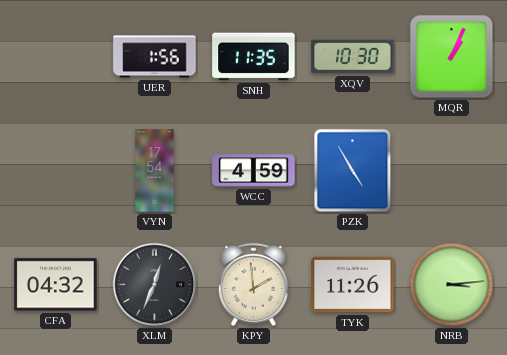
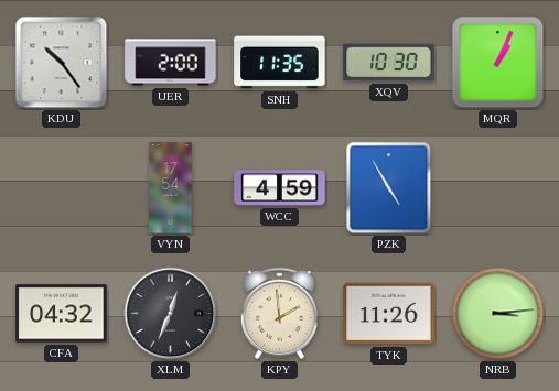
KDU: none -> 10:24
UER: 1:56 -> 2:00
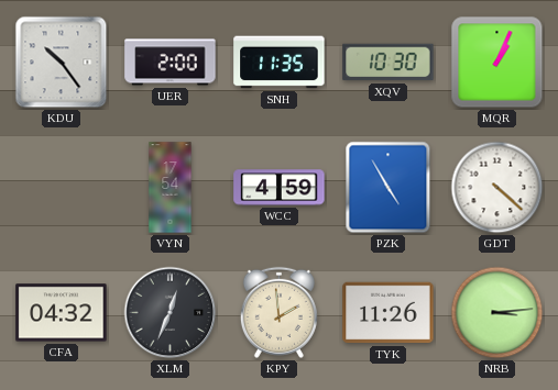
GDT: none -> 4:22
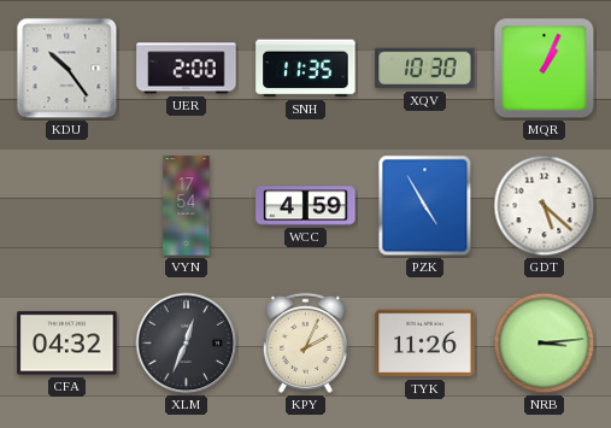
GDT: 4:22 -> 5:22
KPY: 1:59 -> 2:04
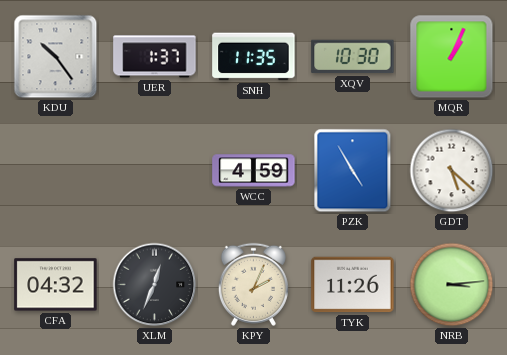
UER: 2:00 -> 1:37
VYN: 17:54 -> none
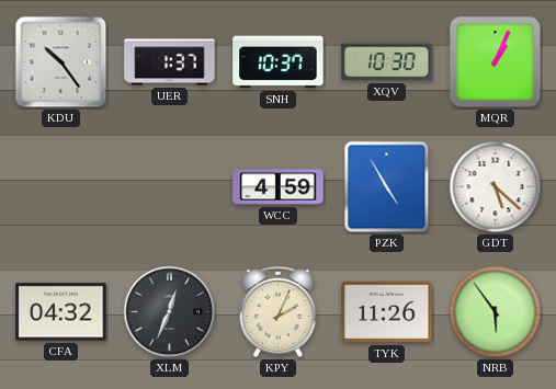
SNH: 11:35 -> 10:37
NRB: 3:14 -> 5:54
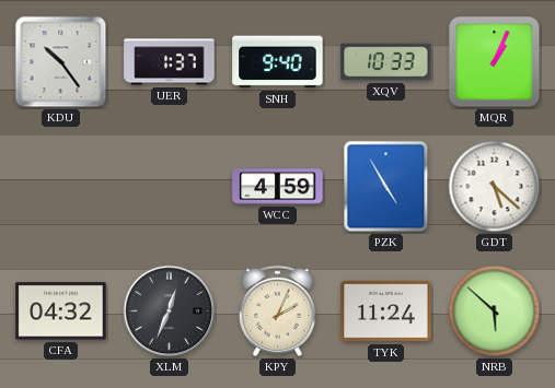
SNH: 10:37 -> 9:40
XQV: 10:30 -> 10:33
TYK: 11:26 -> 11:24
NRB: 5:54 -> 5:52
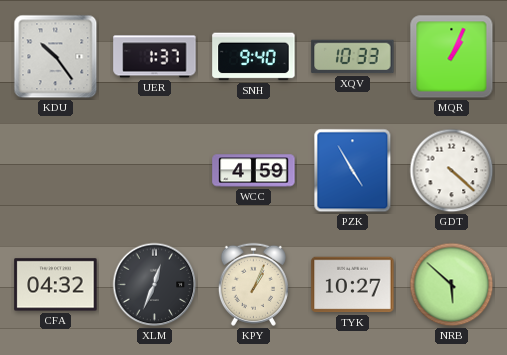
GDT: 5:22 -> 4:22
KPY: 2:04 -> 1:04
TYK: 11:24 -> 10:27
